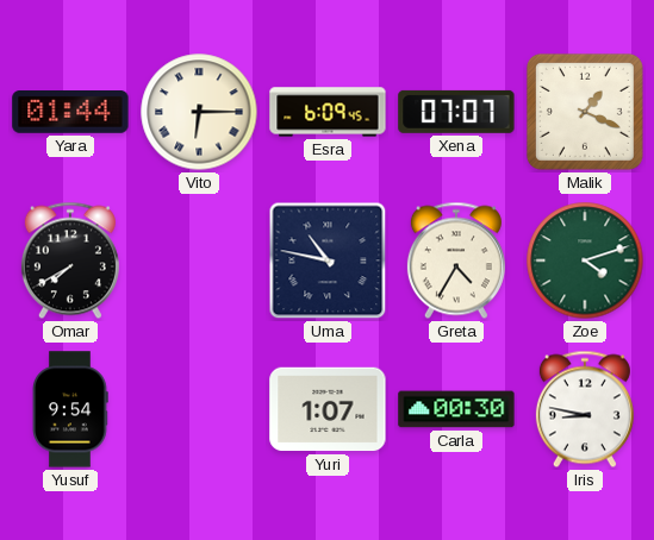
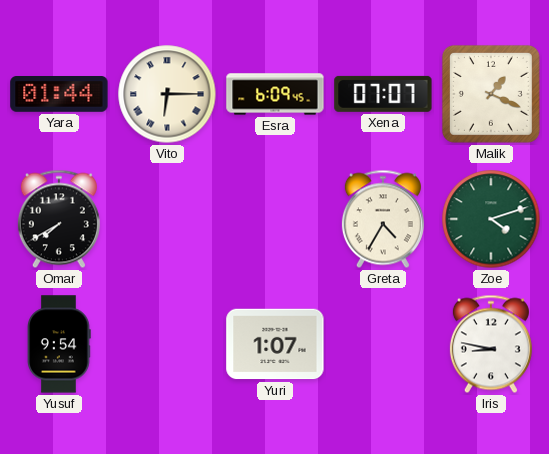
Uma: 10:47 -> none
Carla: 00:30 -> none
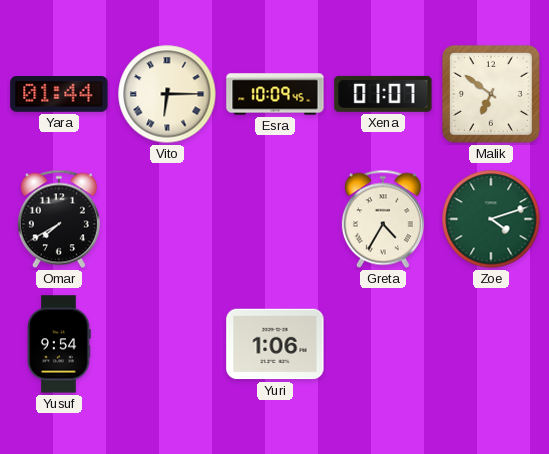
Esra: 6:09 -> 10:09
Xena: 07:07 -> 01:07
Malik: 1:19 -> 6:51
Yuri: 1:07 -> 1:06
Iris: 8:47 -> none
